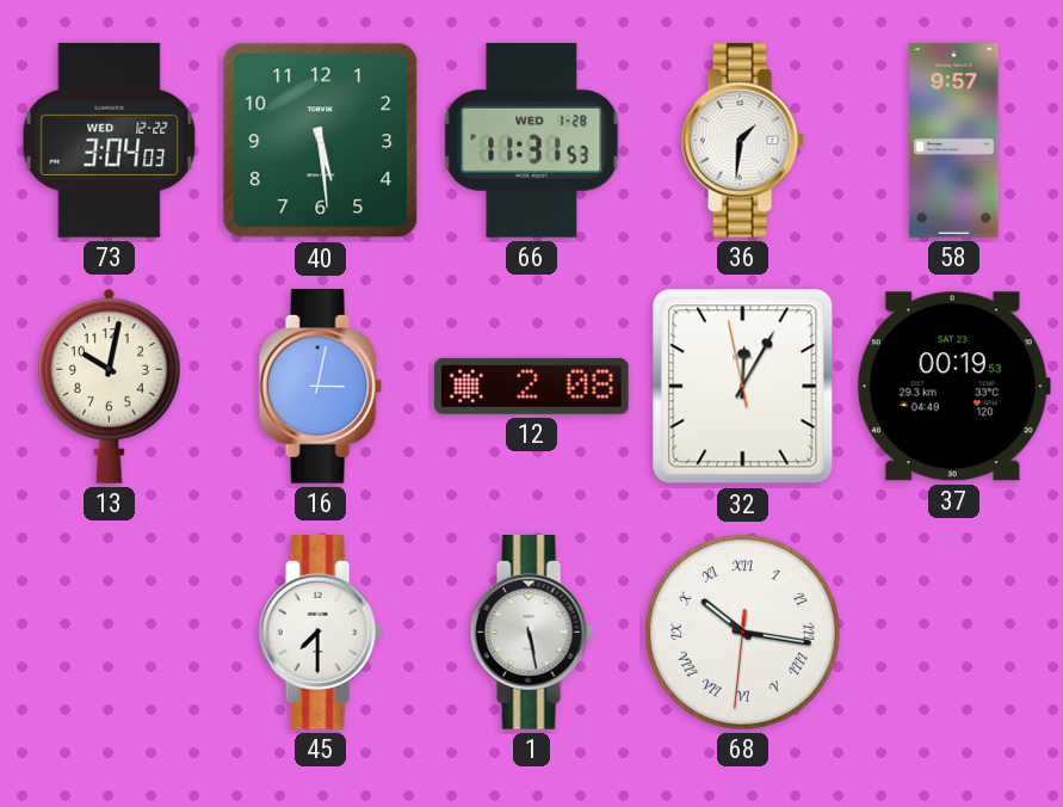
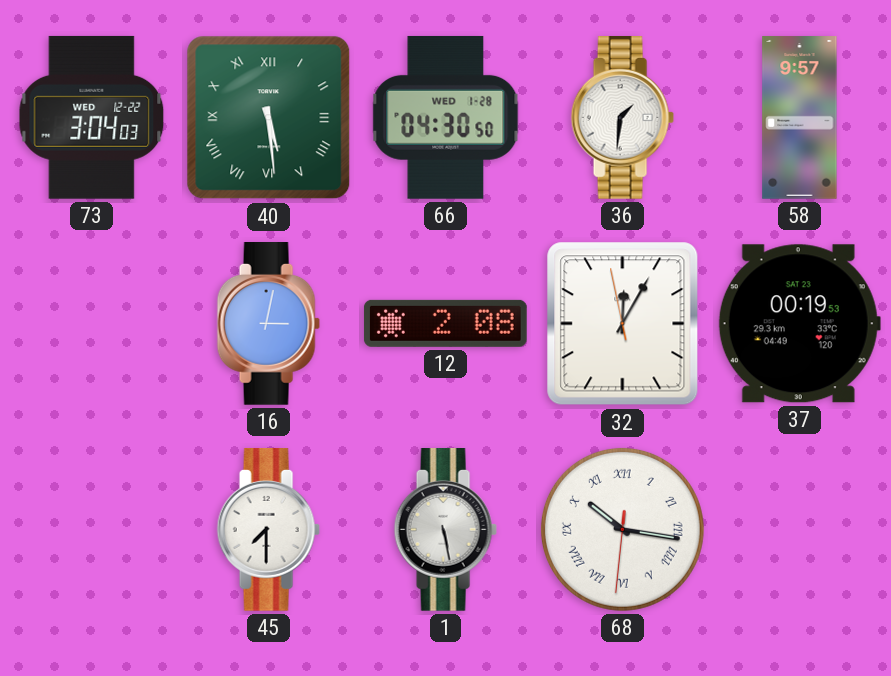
40 numerals: Arabic -> Roman
66: 11:31 -> 04:30
13: 10:02 -> none
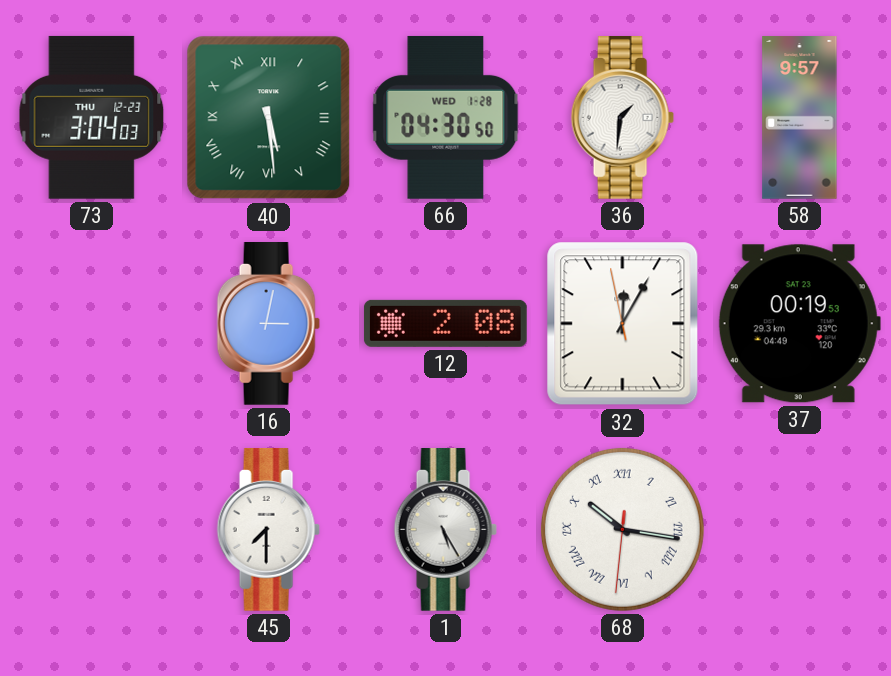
73 date: WED 12-22 -> THU 12-23
1: 5:28 -> 5:25
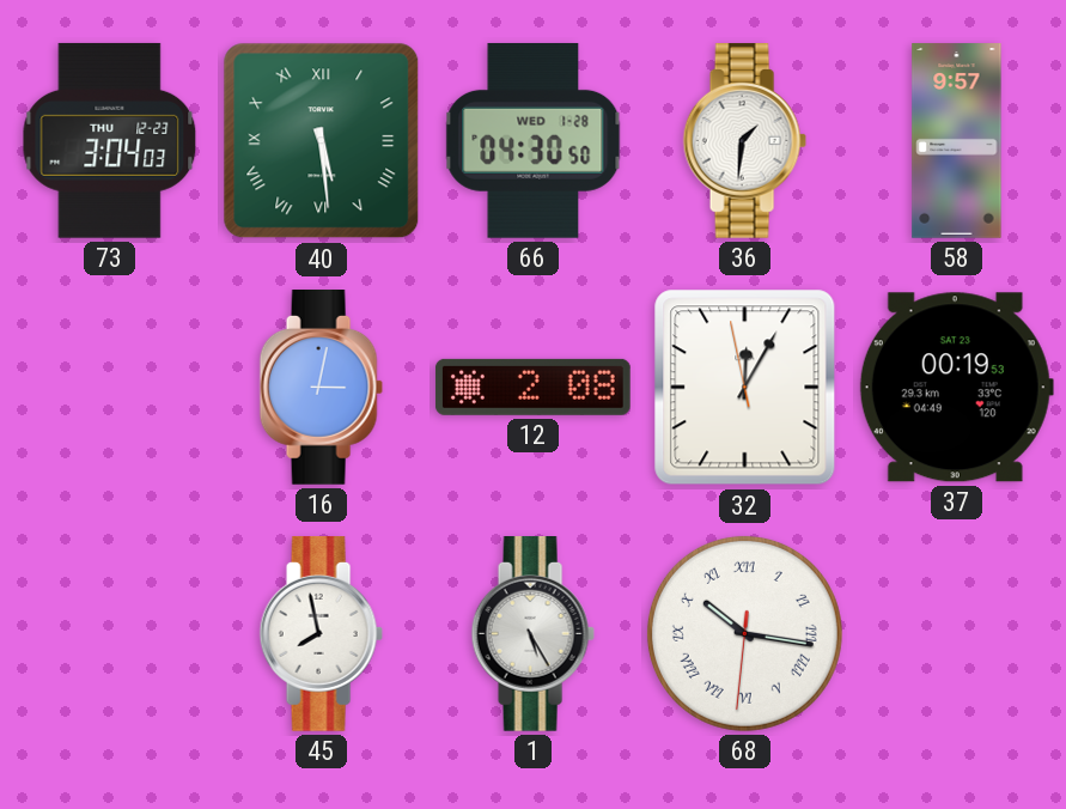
45: 7:30 -> 7:58
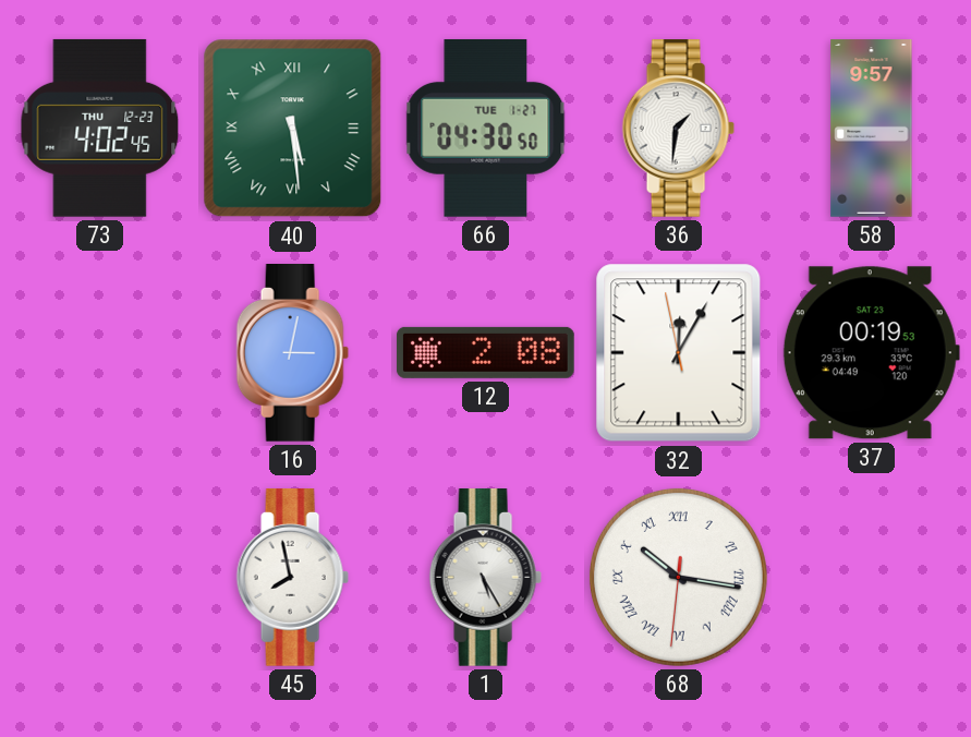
73: 3:04 -> 4:02
66 date: WED 1-28 -> TUE 1-27
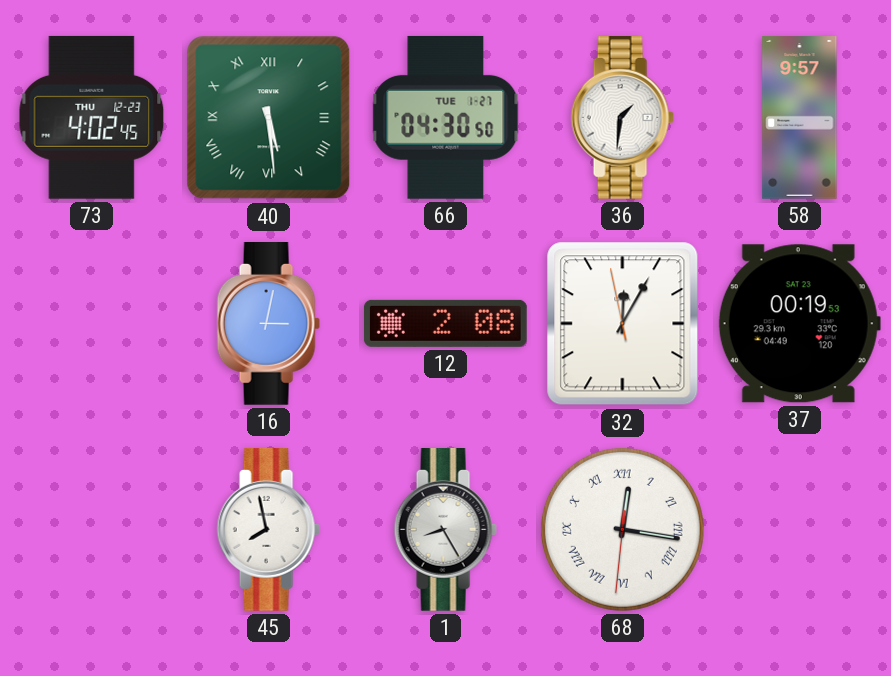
1: 5:25 -> 8:25
68: 10:16 -> 12:16
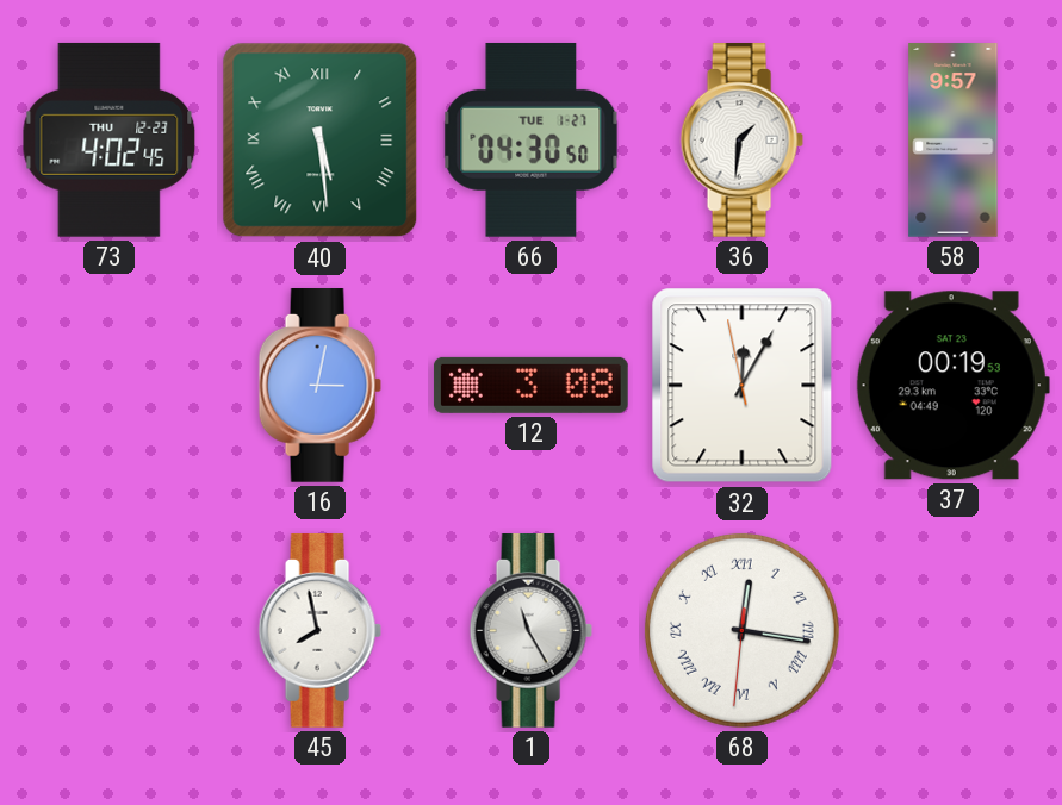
12: 2:08 -> 3:08
1: 8:25 -> 11:25
